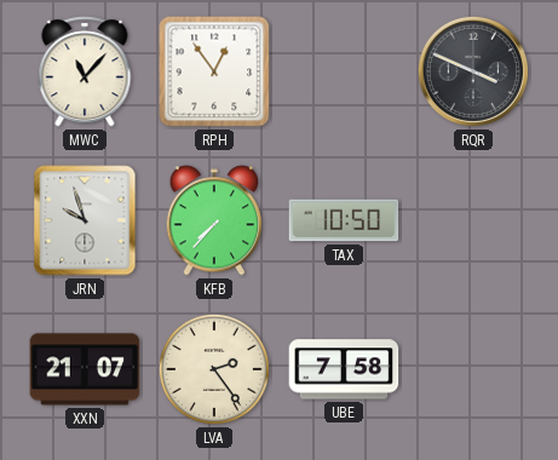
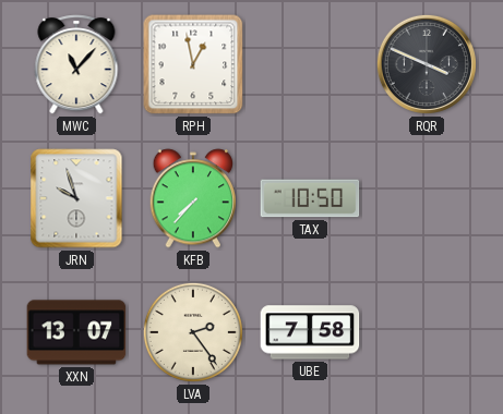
RPH: 12:54 -> 12:58
XXN: 21:07 -> 13:07
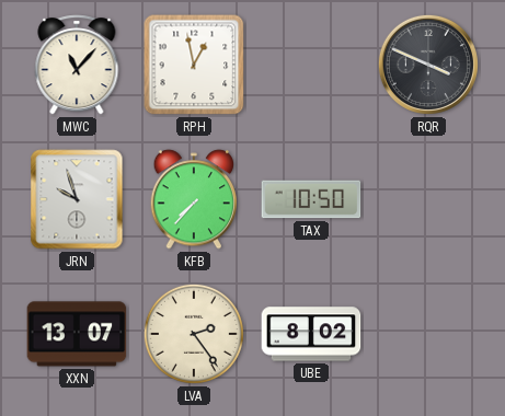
UBE: 7:58 -> 8:02
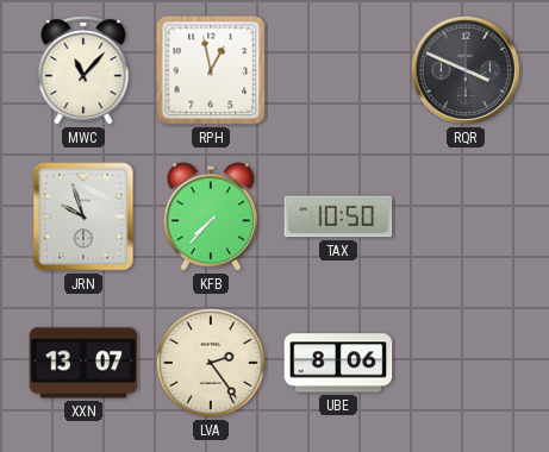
UBE: 8:02 -> 8:06
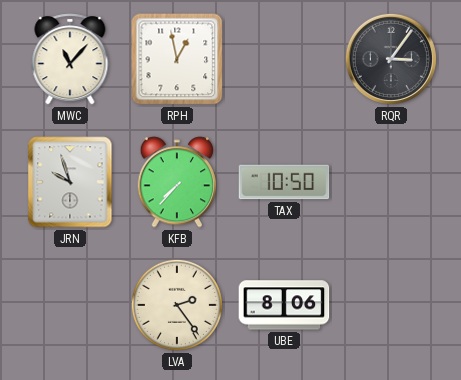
RQR: 3:49 -> 3:06
XXN: 13:07 -> none
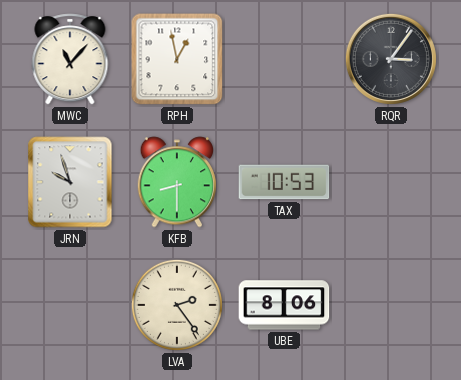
KFB: 7:37 -> 8:30
TAX: 10:50 -> 10:53
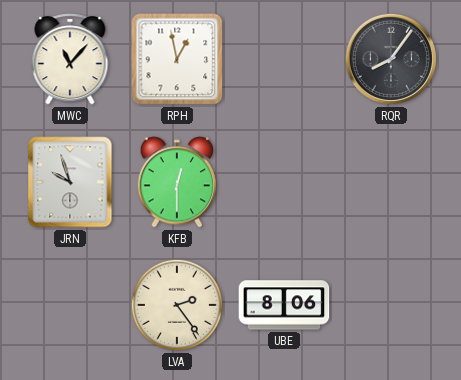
RQR: 3:06 -> 8:06
KFB: 8:30 -> 12:30
TAX: 10:53 -> none
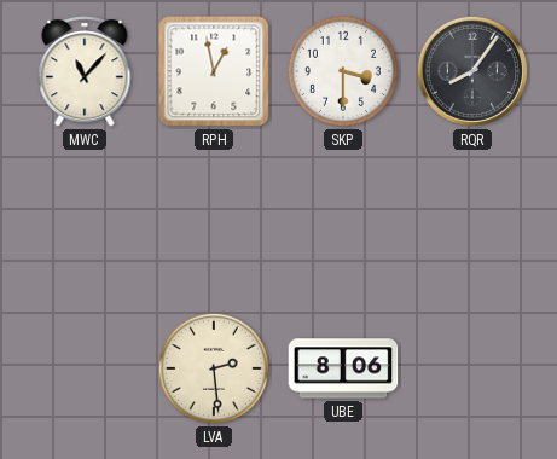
SKP: none -> 3:30
JRN: 9:57 -> none
KFB: 12:30 -> none
LVA: 2:24 -> 2:29
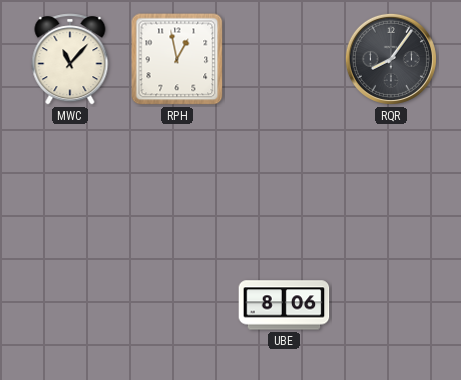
SKP: 3:30 -> none
LVA: 2:29 -> none
